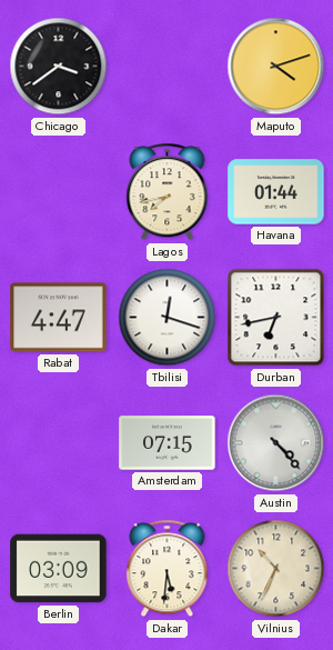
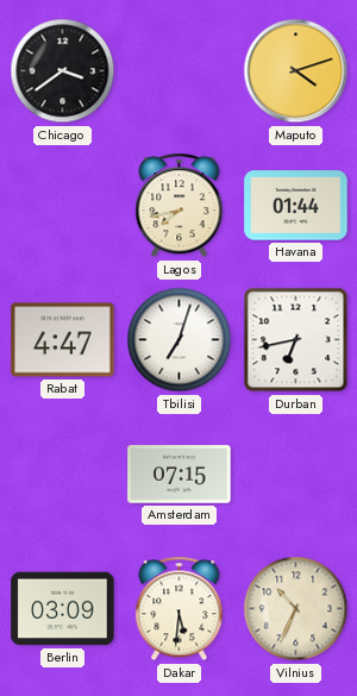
Tbilisi: 12:18 -> 7:03
Austin: 4:23 -> none
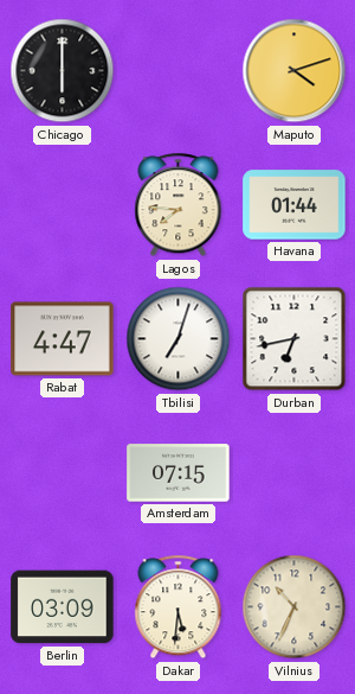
Chicago: 3:39 -> 6:00
Lagos: 7:43 -> 7:46
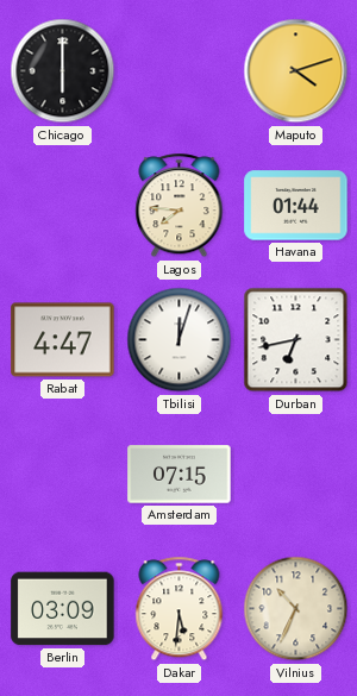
Tbilisi: 7:03 -> 12:03
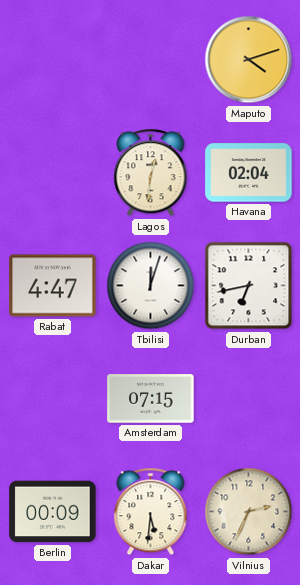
Chicago: 6:00 -> none
Lagos: 7:46 -> 12:31
Havana: 01:44 -> 02:04
Berlin: 03:09 -> 00:09
Vilnius: 10:34 -> 2:34
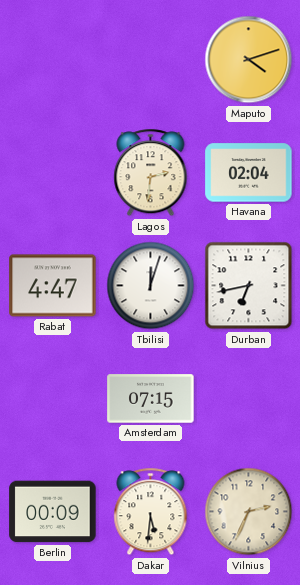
Lagos: 12:31 -> 2:31
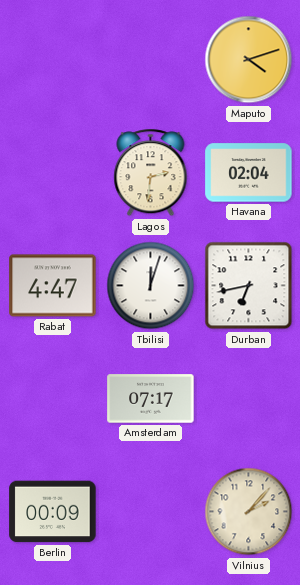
Amsterdam: 07:15 -> 07:17
Dakar: 5:31 -> none
Vilnius: 2:34 -> 2:07
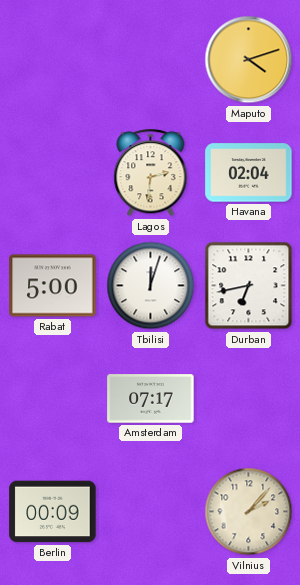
Rabat: 4:47 -> 5:00
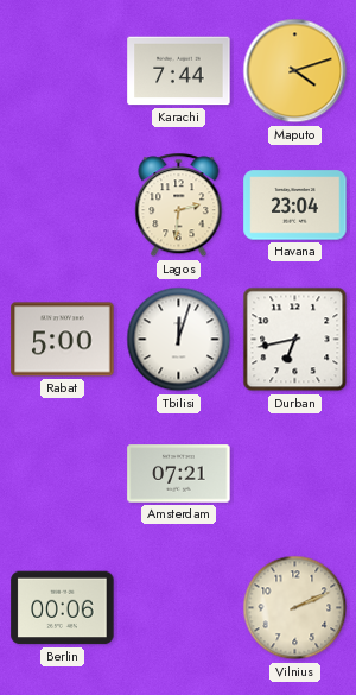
Karachi: none -> 7:44
Havana: 02:04 -> 23:04
Amsterdam: 07:17 -> 07:21
Berlin: 00:09 -> 00:06
Vilnius: 2:07 -> 2:11
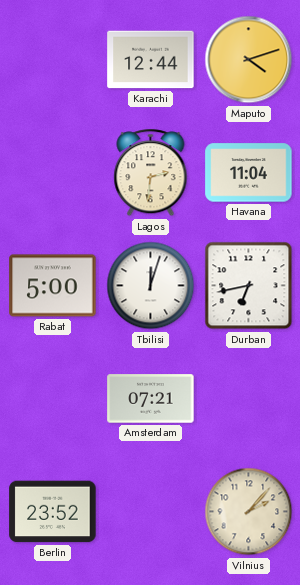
Karachi: 7:44 -> 12:44
Havana: 23:04 -> 11:04
Berlin: 00:06 -> 23:52
Vilnius: 2:11 -> 2:07
